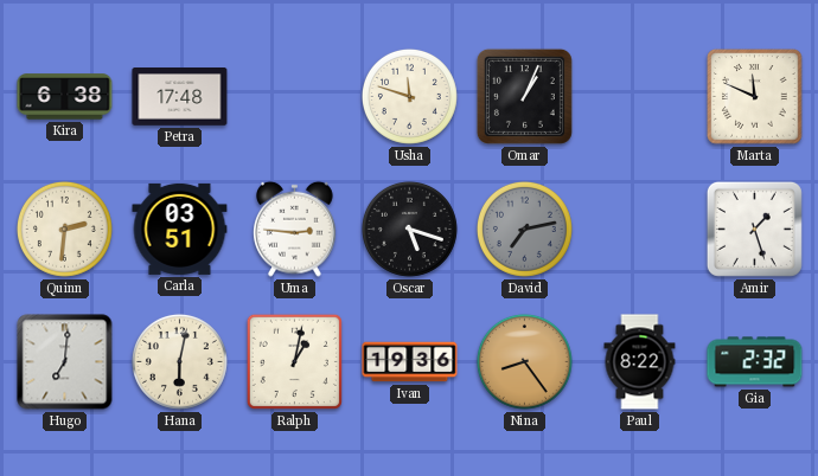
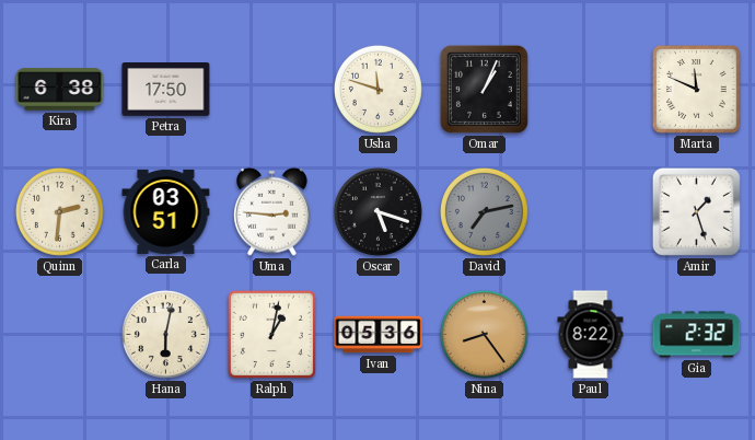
Petra: 17:48 -> 17:50
Hugo: 7:01 -> none
Ivan: 19:36 -> 05:36
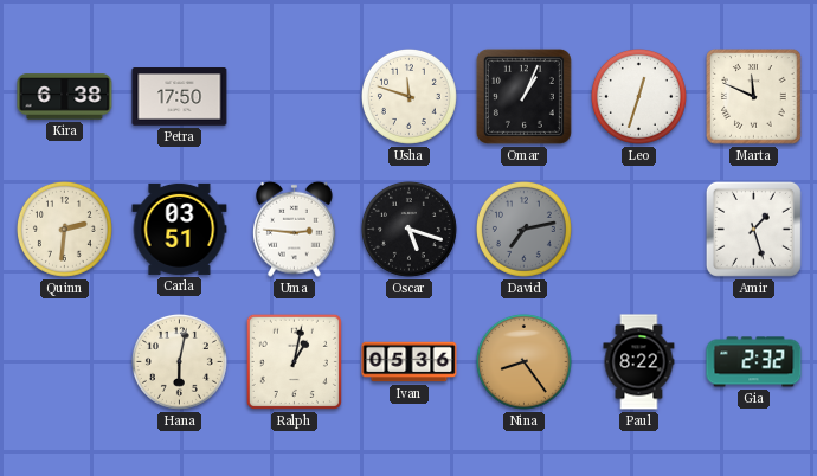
Leo: none -> 12:33
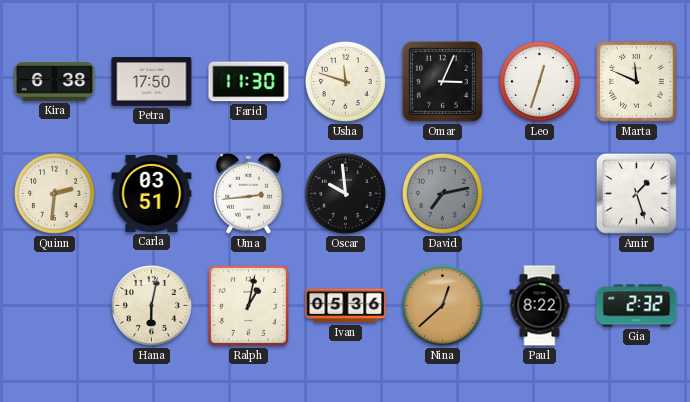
Farid: none -> 11:30
Omar: 1:04 -> 3:04
Uma: 2:46 -> 2:44
Oscar: 5:18 -> 9:59
Nina: 8:24 -> 12:38
